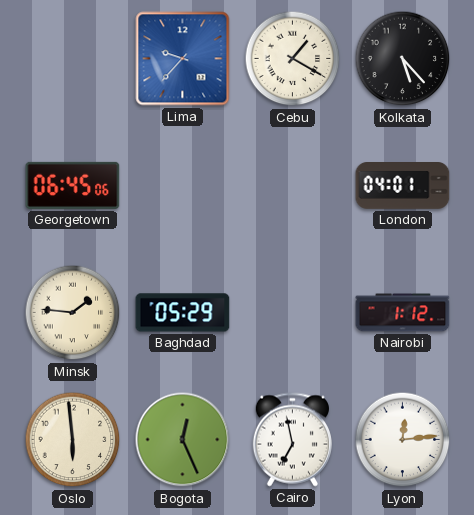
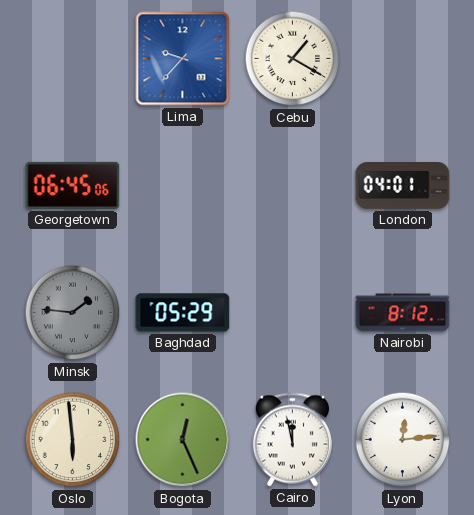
Kolkata: 5:23 -> none
Minsk dial: cream -> grey
Nairobi: 1:12 -> 8:12
Cairo: 6:58 -> 11:58
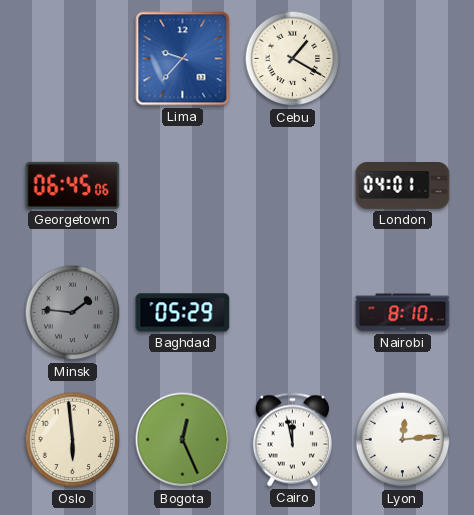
Nairobi: 8:12 -> 8:10
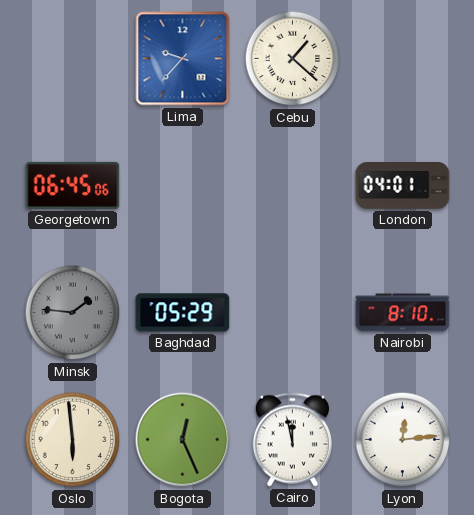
Cebu: 1:20 -> 1:22
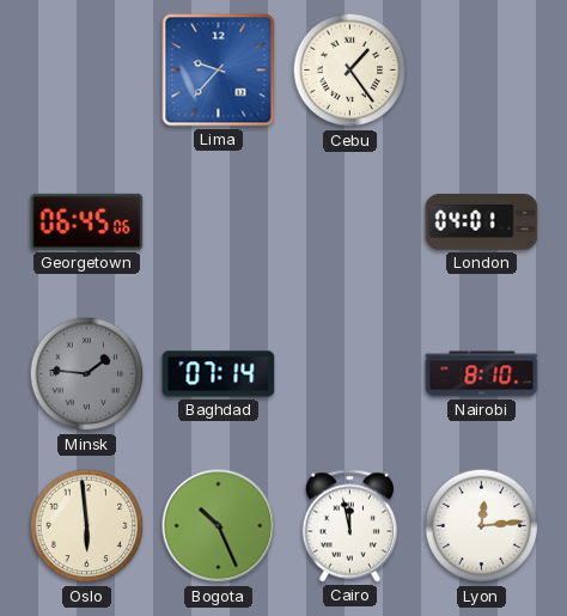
Cebu: 1:22 -> 1:24
Baghdad: 05:29 -> 07:14
Bogota: 12:26 -> 10:26
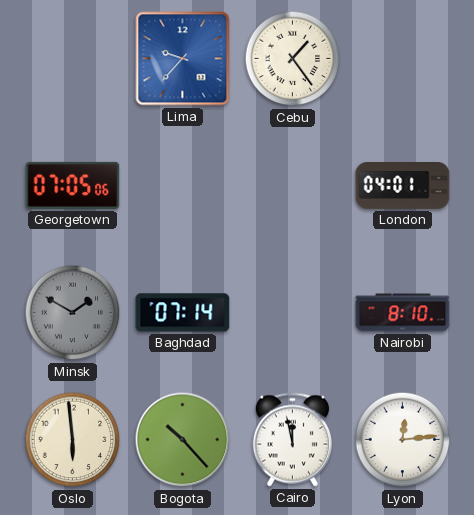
Georgetown: 06:45 -> 07:05
Minsk: 1:46 -> 1:50
Bogota: 10:26 -> 10:23
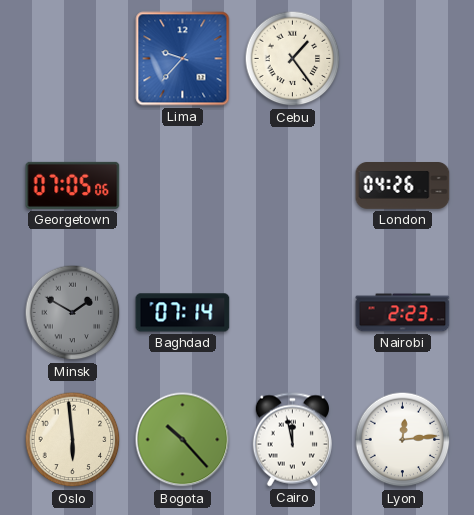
London: 04:01 -> 04:26
Nairobi: 8:10 -> 2:23
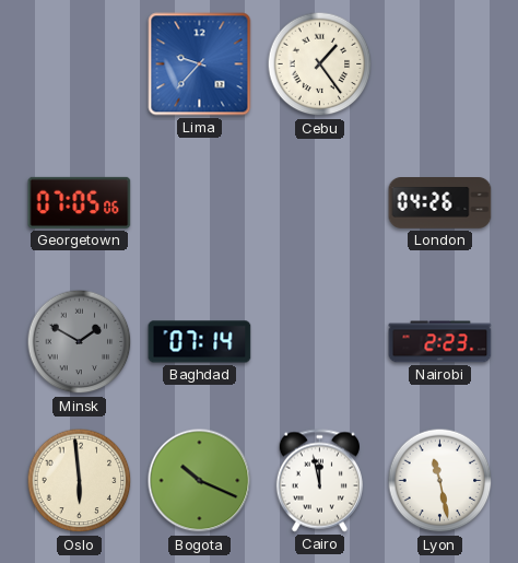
Bogota: 10:23 -> 10:19
Lyon: 12:14 -> 11:28
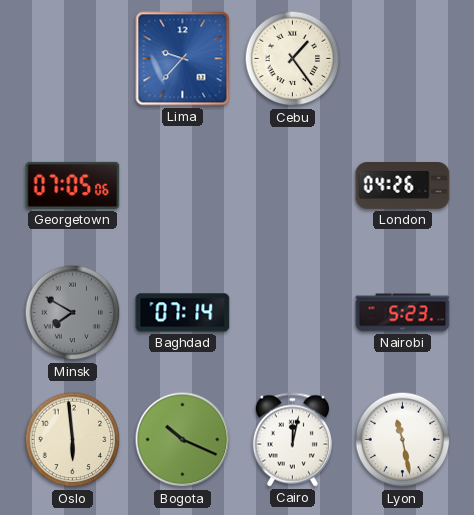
Minsk: 1:50 -> 7:50
Nairobi: 2:23 -> 5:23
Cairo: 11:58 -> 12:02
